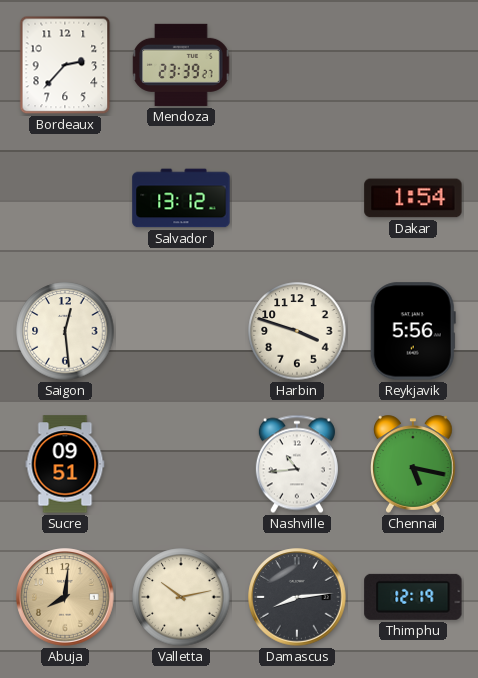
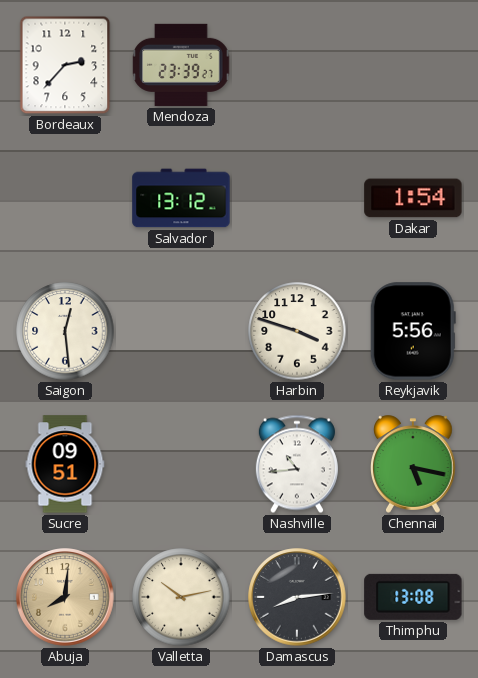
Thimphu: 12:19 -> 13:08
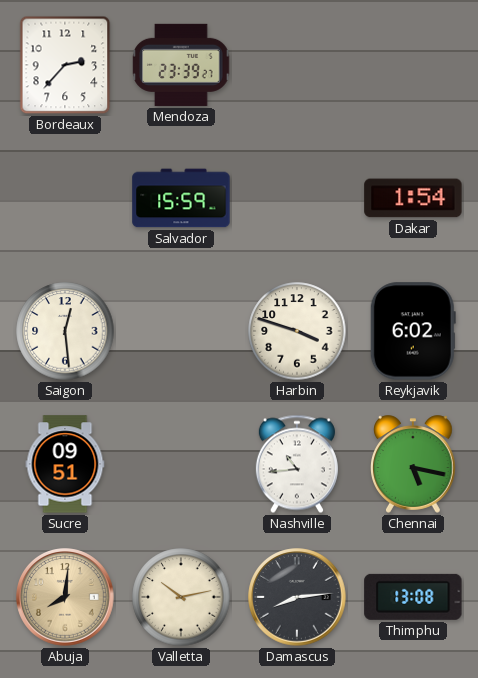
Salvador: 13:12 -> 15:59
Reykjavik: 5:56 -> 6:02
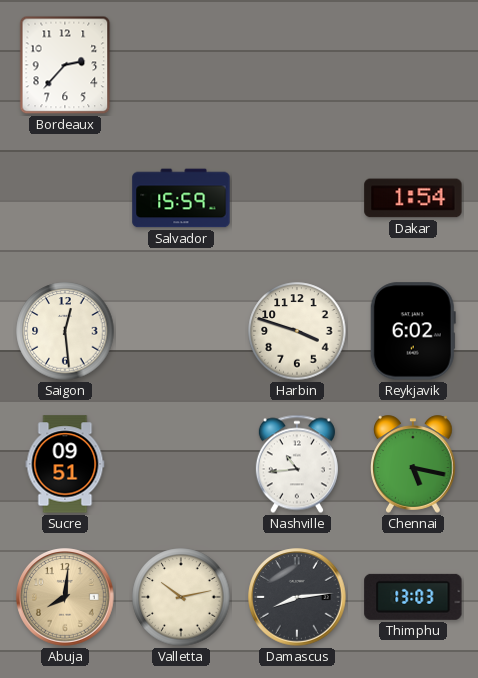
Mendoza: 23:39 -> none
Thimphu: 13:08 -> 13:03
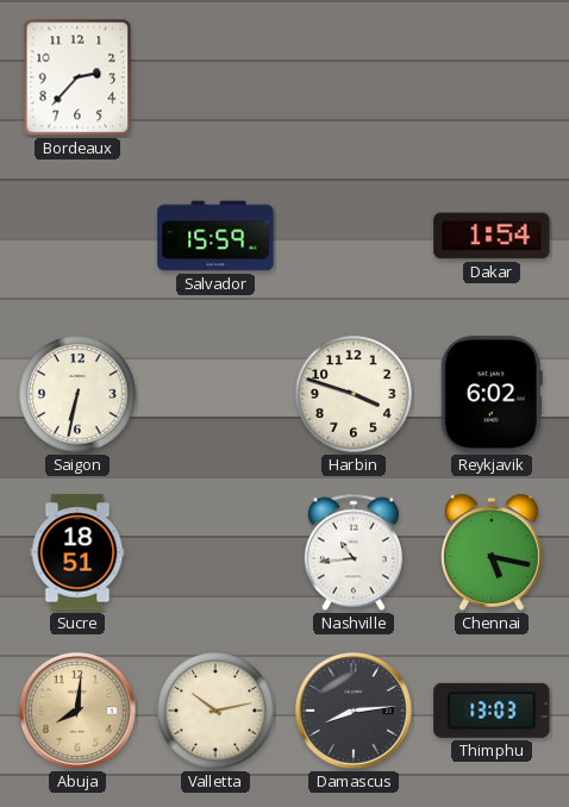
Saigon: 12:29 -> 6:32
Sucre: 09:51 -> 18:51
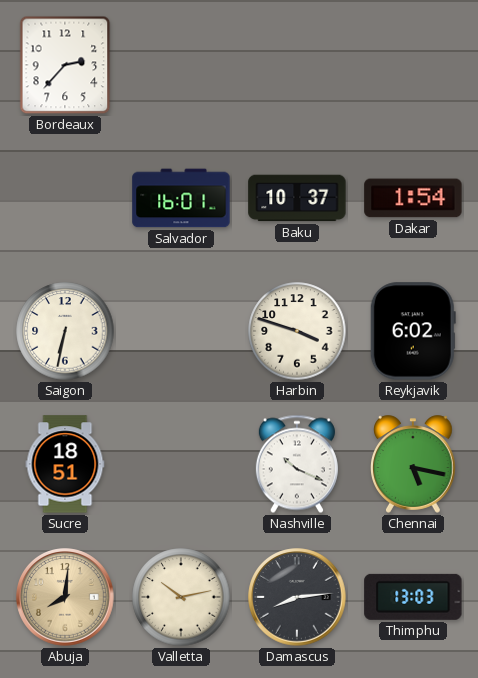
Salvador: 15:59 -> 16:01
Baku: none -> 10:37
Nashville: 10:44 -> 10:19
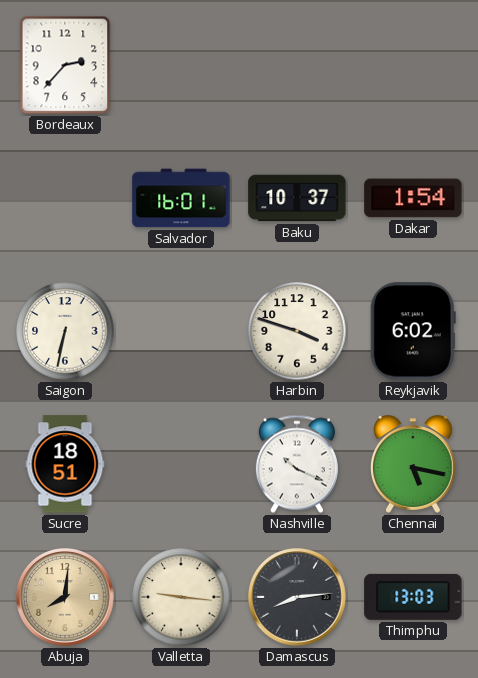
Valletta: 10:13 -> 9:16
